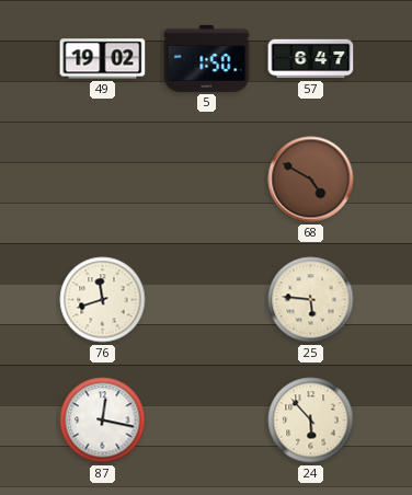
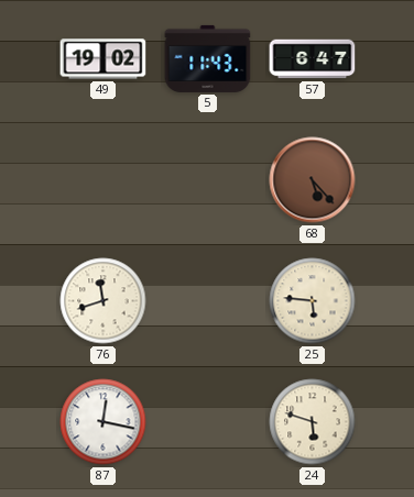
5: 1:50 -> 11:43
68: 4:50 -> 5:23
24: 5:53 -> 5:48
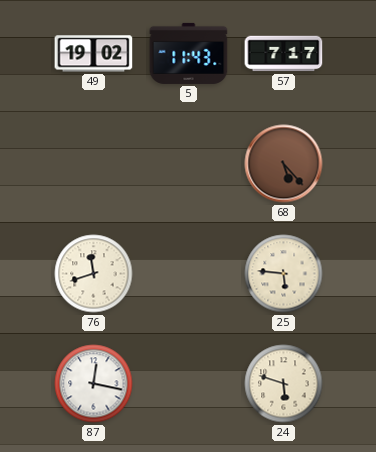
57: 6:47 -> 7:17
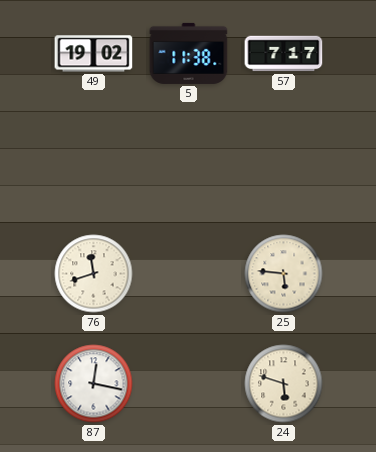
5: 11:43 -> 11:38
68: 5:23 -> none
